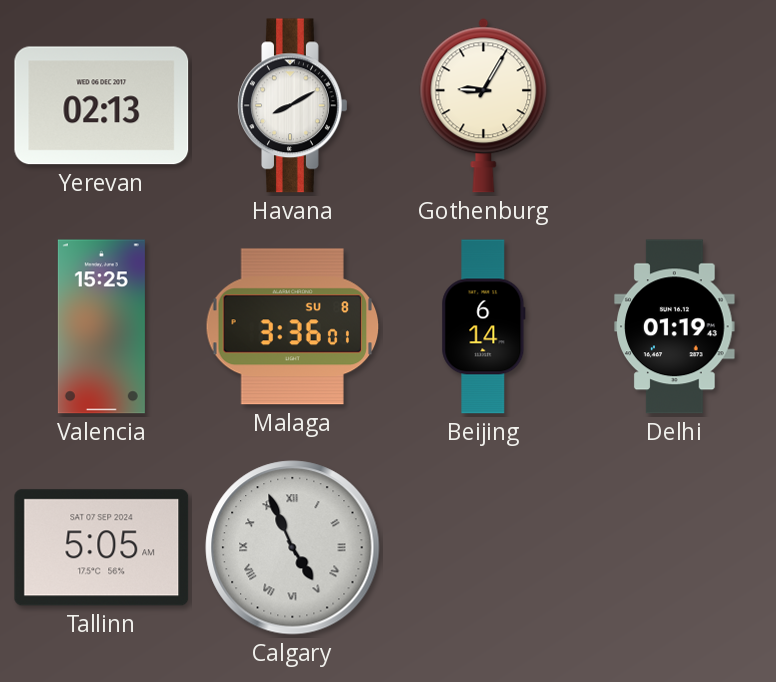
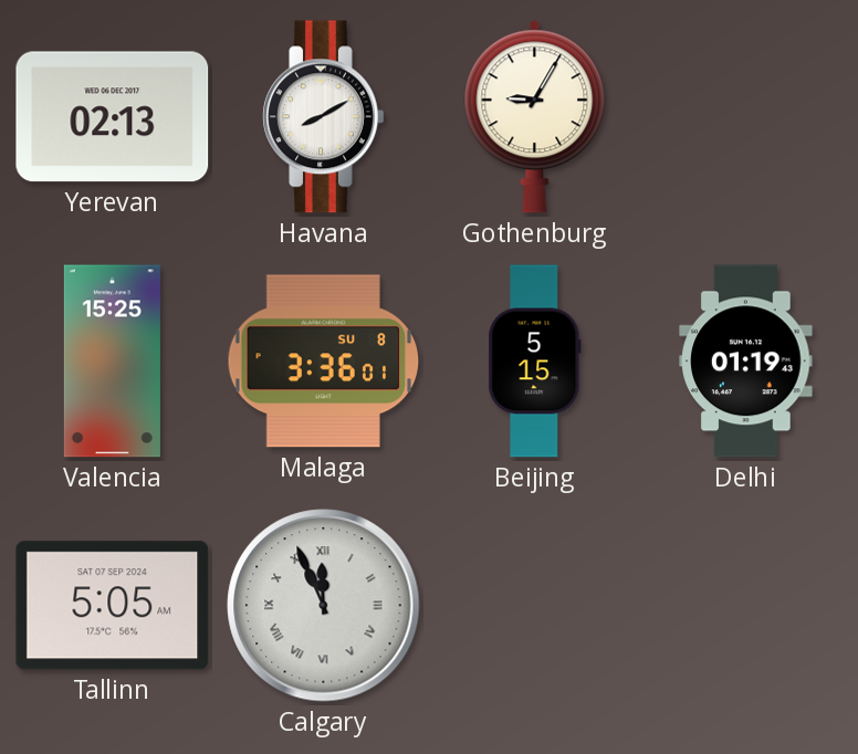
Beijing: 6:14 -> 5:15
Calgary: 4:56 -> 11:56
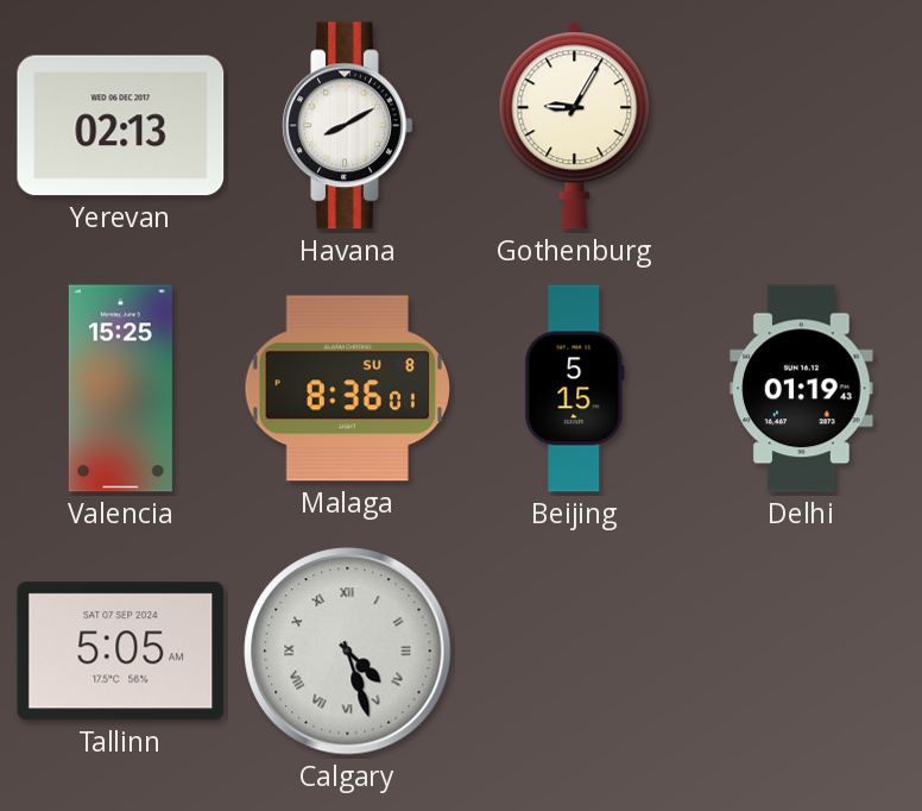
Malaga: 3:36 -> 8:36
Calgary: 11:56 -> 4:27
